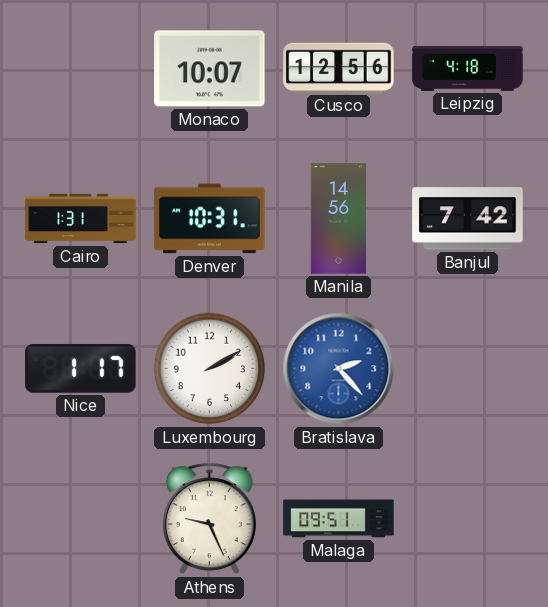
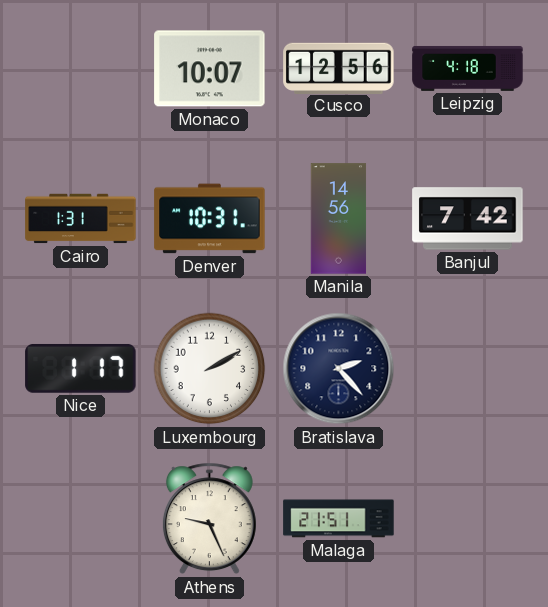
Bratislava dial: blue -> navy
Malaga: 09:51 -> 21:51
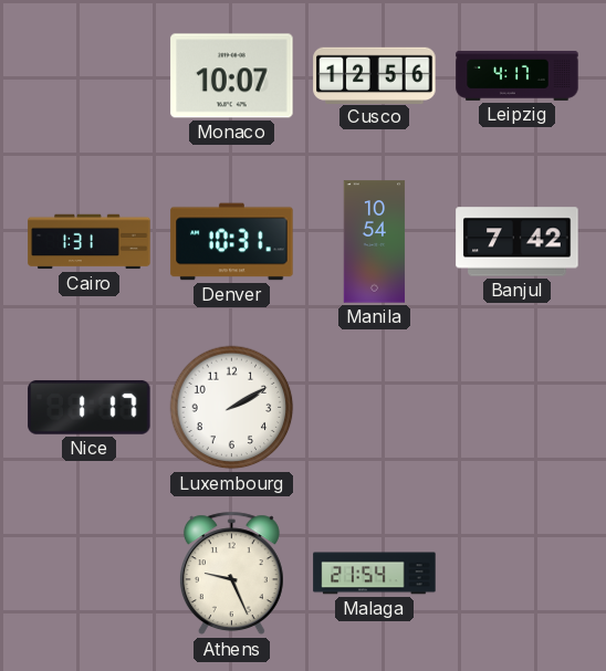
Leipzig: 4:18 -> 4:17
Manila: 14:56 -> 10:54
Bratislava: 2:23 -> none
Malaga: 21:51 -> 21:54
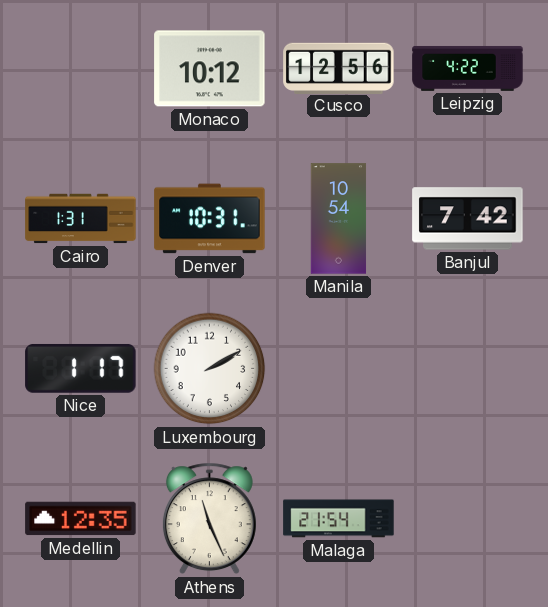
Monaco: 10:07 -> 10:12
Leipzig: 4:17 -> 4:22
Medellin: none -> 12:35
Athens: 9:26 -> 11:26
